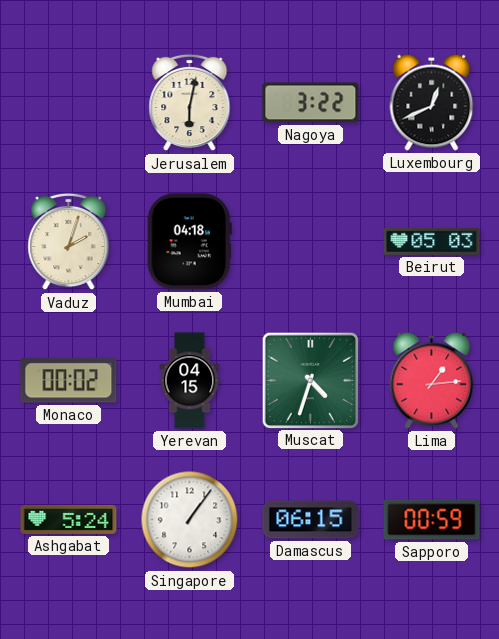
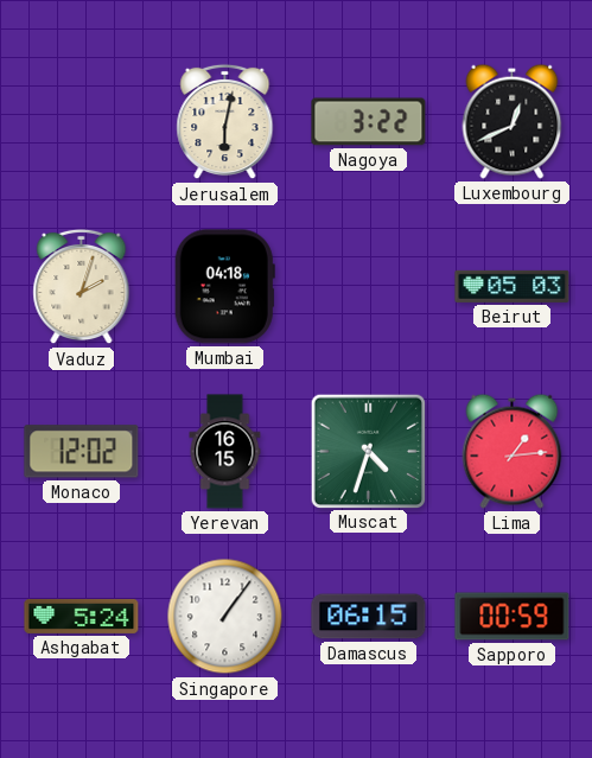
Monaco: 00:02 -> 12:02
Yerevan: 04:15 -> 16:15
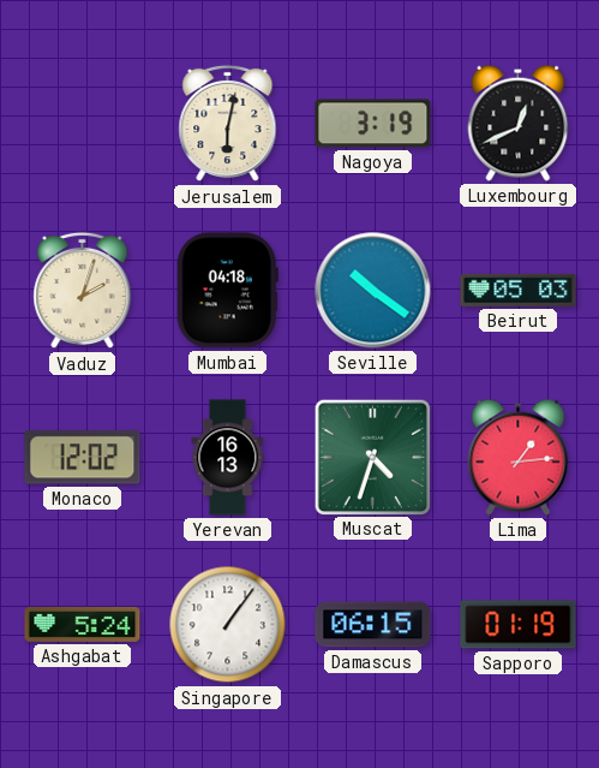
Nagoya: 3:22 -> 3:19
Seville: none -> 10:21
Yerevan: 16:15 -> 16:13
Sapporo: 00:59 -> 01:19
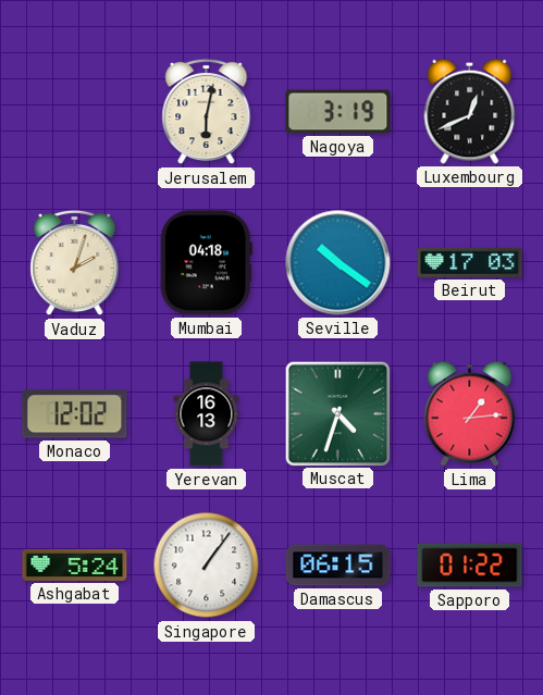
Beirut: 05:03 -> 17:03
Sapporo: 01:19 -> 01:22
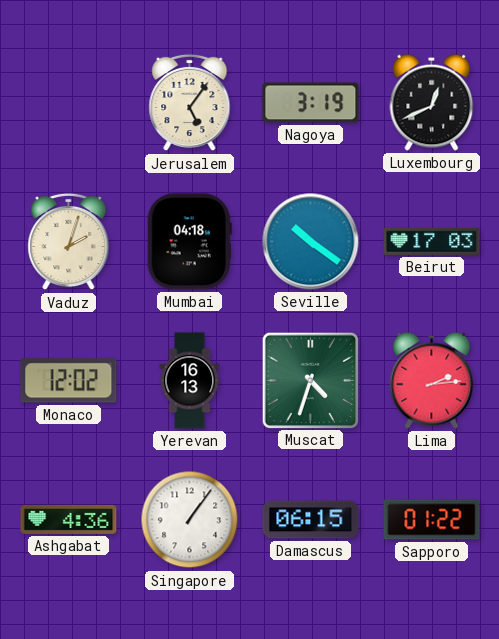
Jerusalem: 6:02 -> 5:06
Lima: 1:14 -> 2:14
Ashgabat: 5:24 -> 4:36
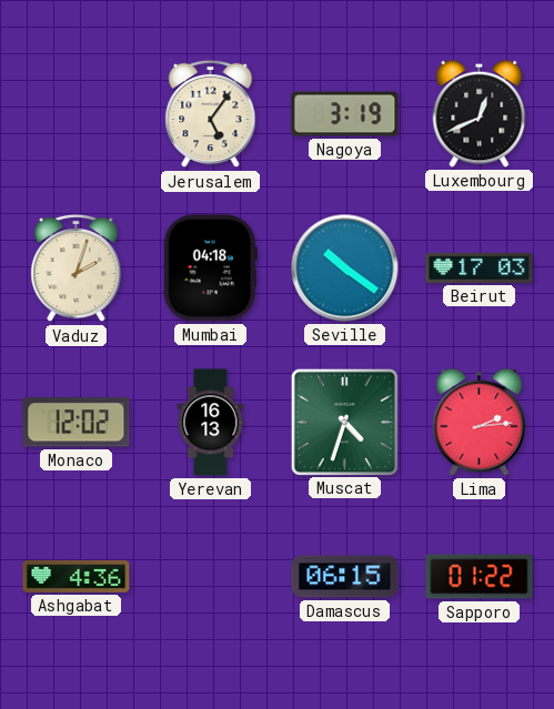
Singapore: 1:06 -> none
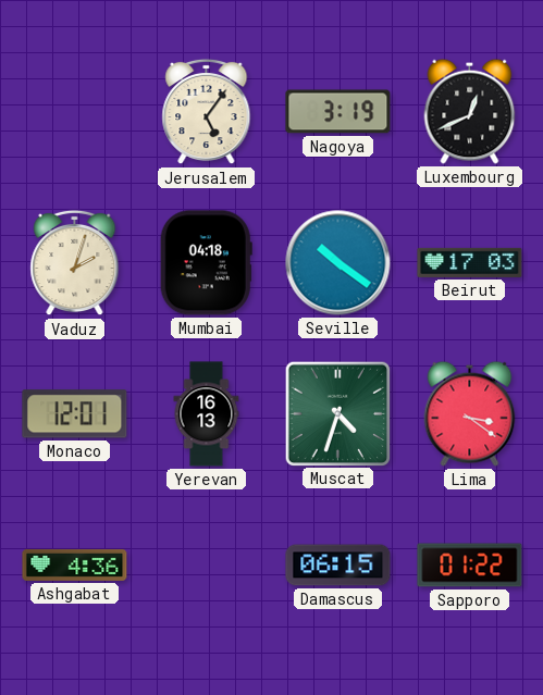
Monaco: 12:02 -> 12:01
Lima: 2:14 -> 3:21
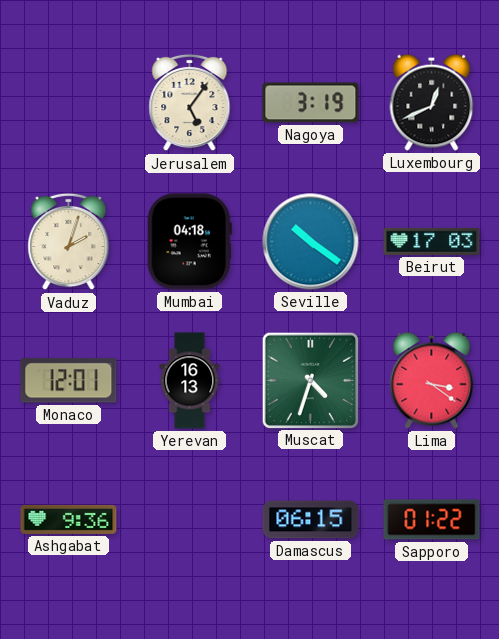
Ashgabat: 4:36 -> 9:36
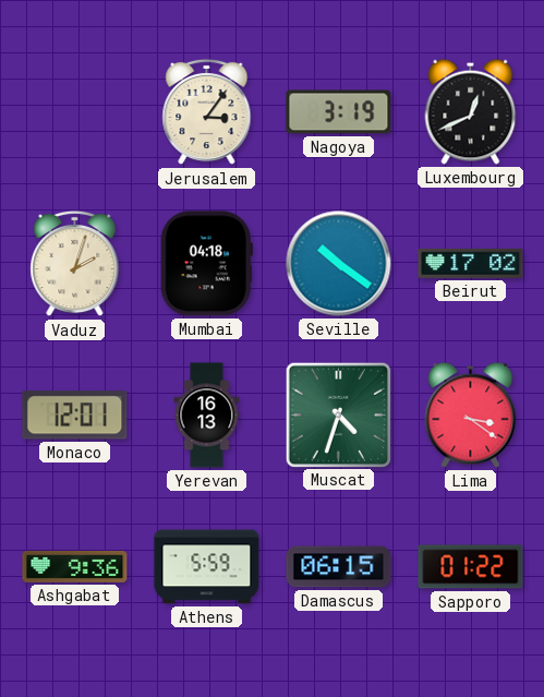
Jerusalem: 5:06 -> 3:06
Beirut: 17:03 -> 17:02
Athens: none -> 5:59
